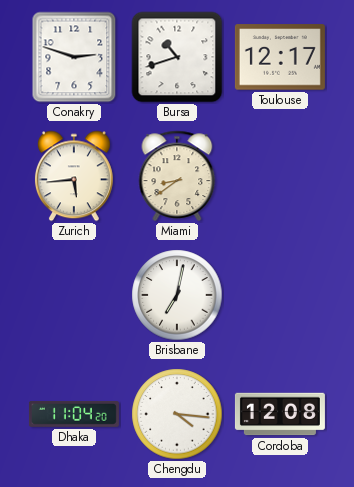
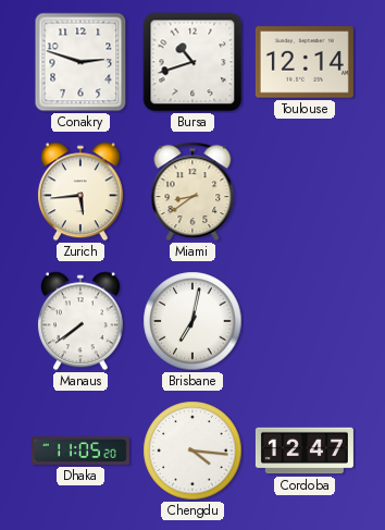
Toulouse: 12:17 -> 12:14
Manaus: none -> 7:39
Dhaka: 11:04 -> 11:05
Cordoba: 12:08 -> 12:47
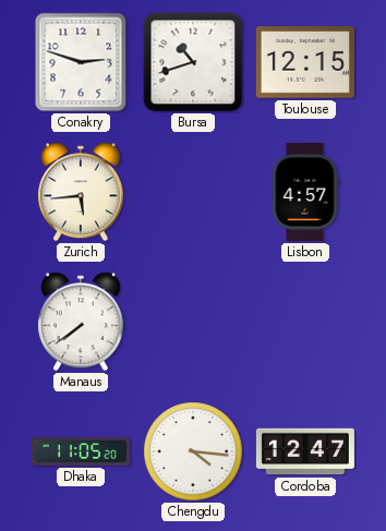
Toulouse: 12:14 -> 12:15
Miami: 8:39 -> none
Lisbon: none -> 4:57
Brisbane: 7:02 -> none
